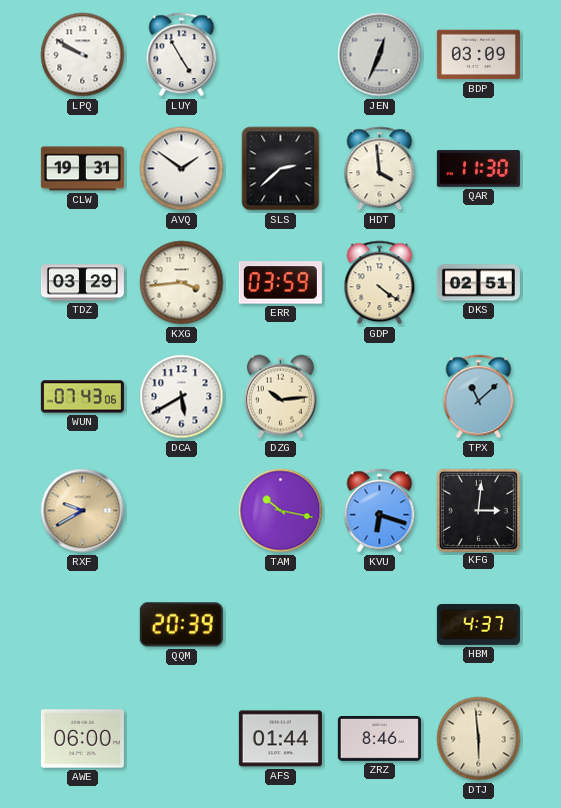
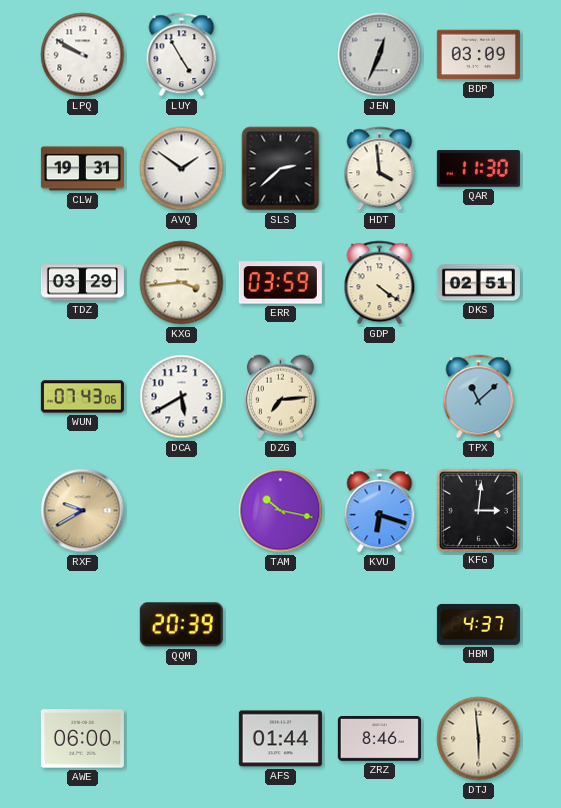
DZG: 10:14 -> 7:14
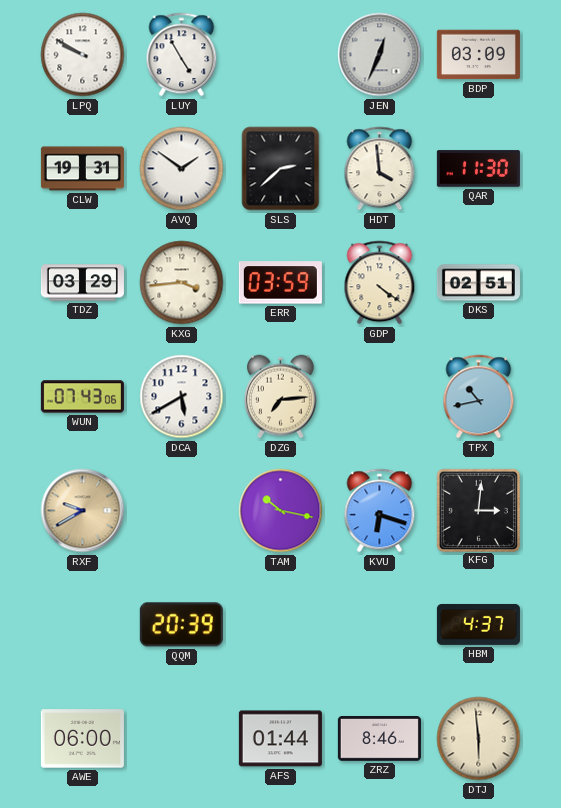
TPX: 11:08 -> 10:43
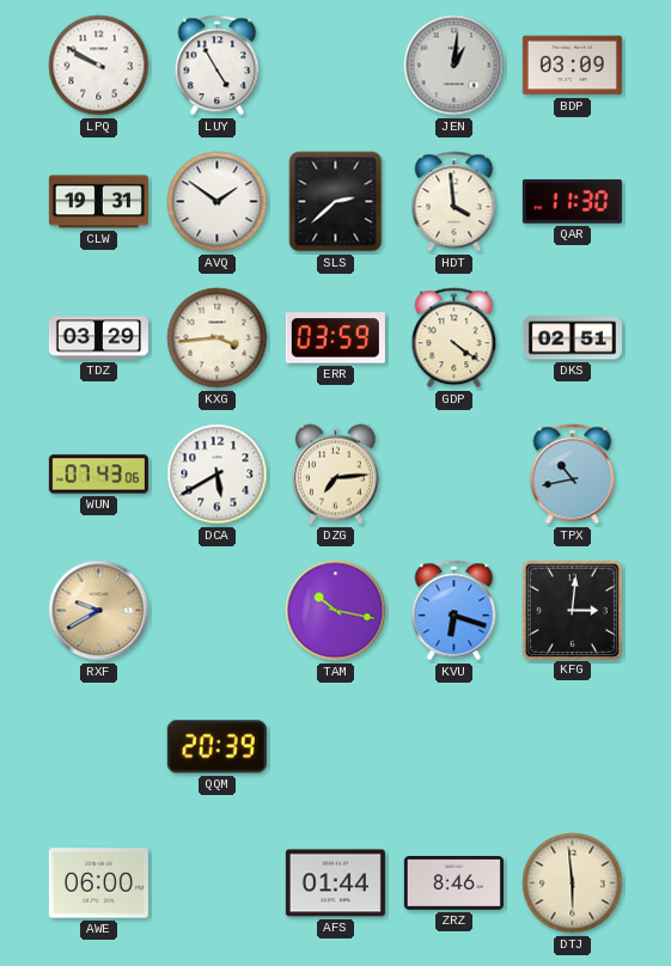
JEN: 12:34 -> 1:01
HBM: 4:37 -> none
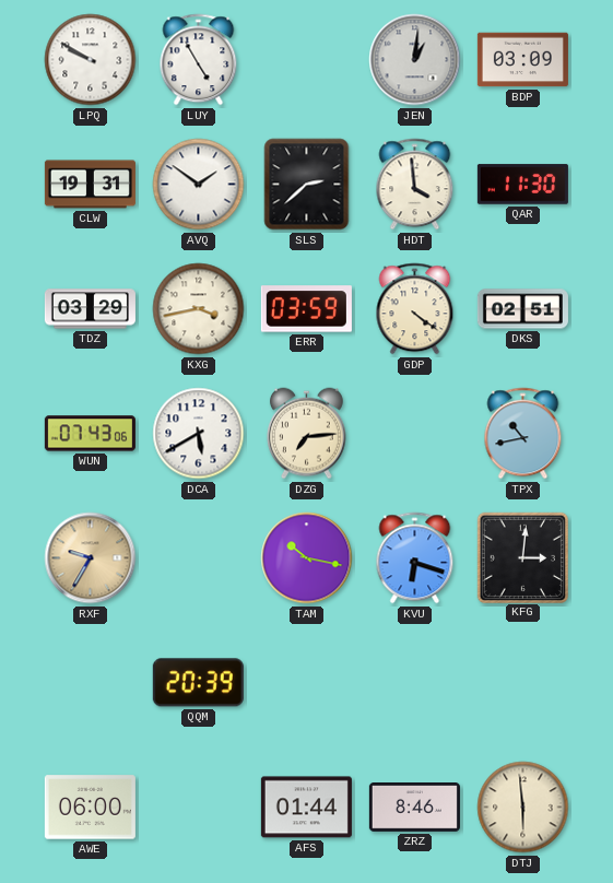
KXG: 3:44 -> 3:43
RXF: 9:40 -> 9:35
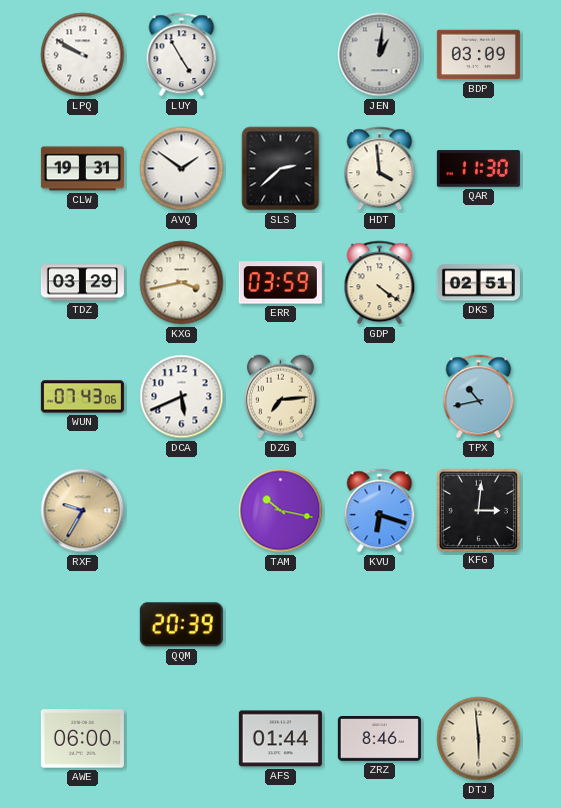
DCA: 5:40 -> 5:41
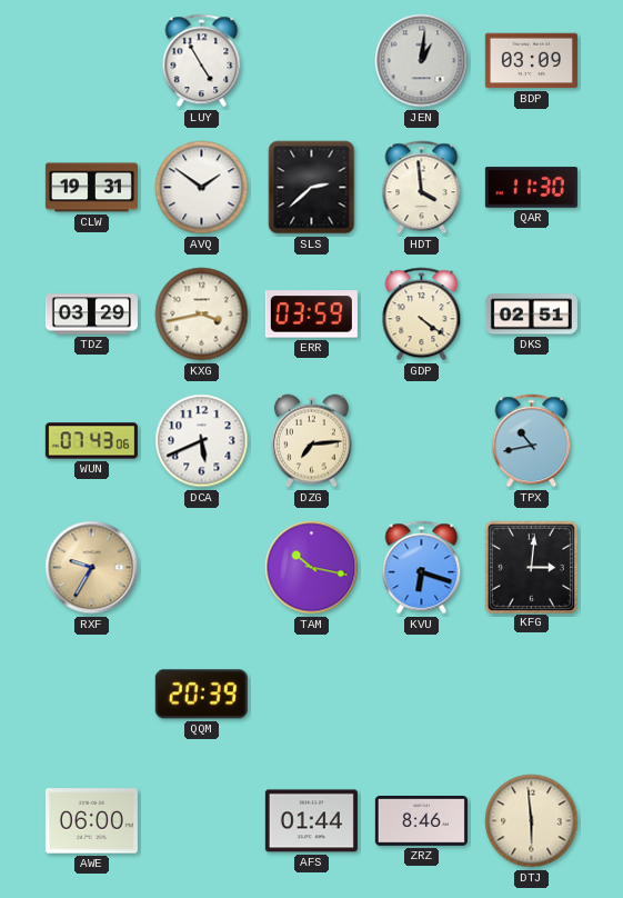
LPQ: 9:50 -> none
